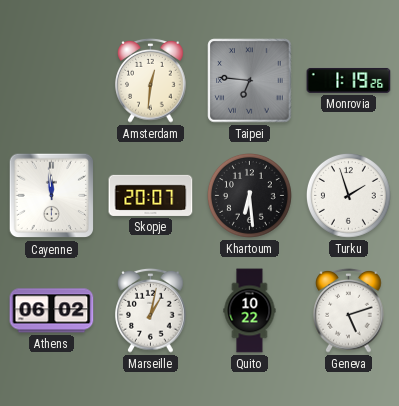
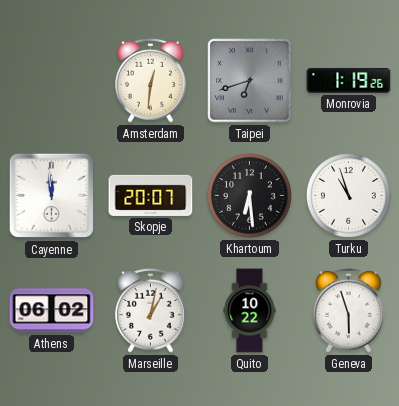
Taipei: 6:46 -> 6:42
Turku: 1:57 -> 10:57
Geneva: 5:12 -> 5:57
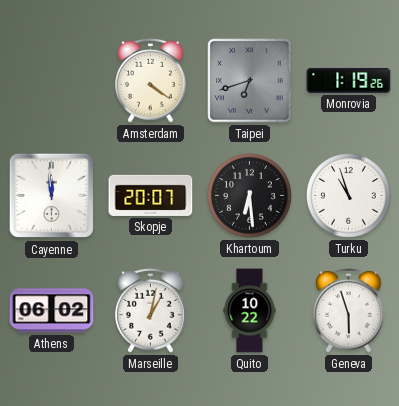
Amsterdam: 12:31 -> 4:21
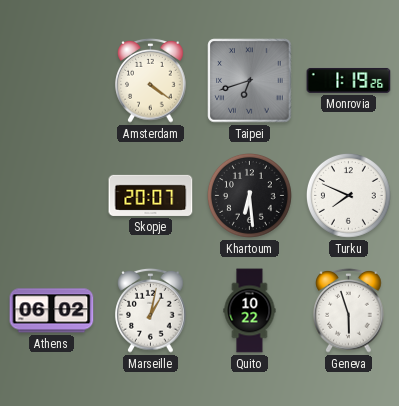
Cayenne: 11:59 -> none
Turku: 10:57 -> 7:49
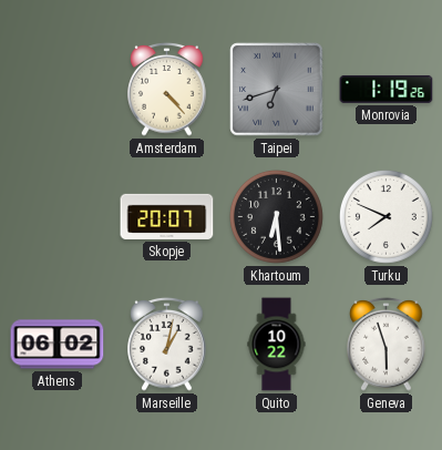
Amsterdam: 4:21 -> 4:23
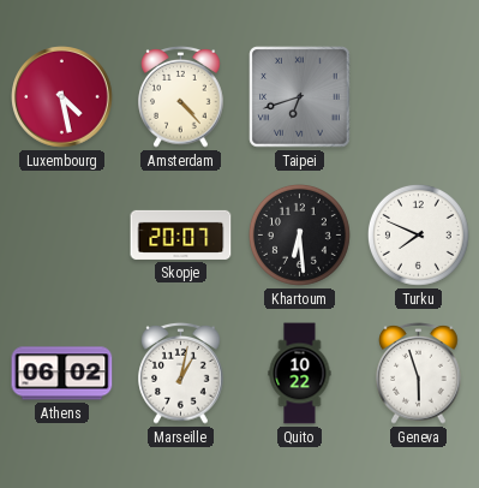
Luxembourg: none -> 4:28
Monrovia: 1:19 -> none
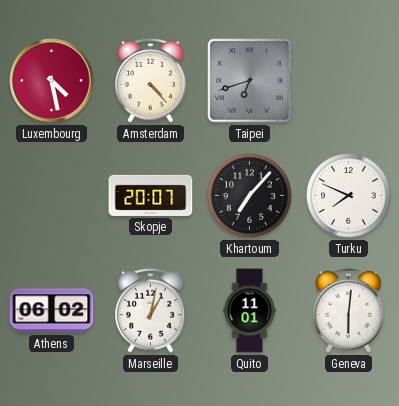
Khartoum: 6:29 -> 7:07
Quito: 10:22 -> 11:01
Geneva: 5:57 -> 6:01
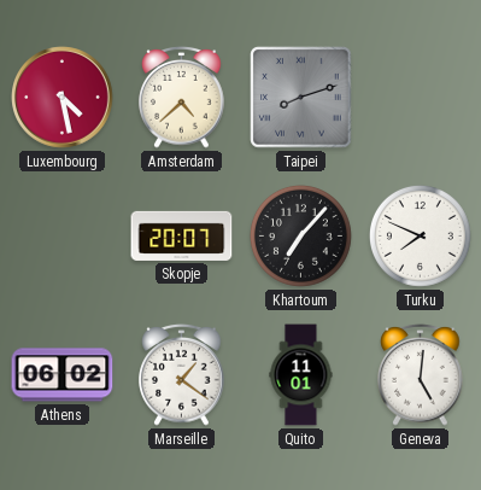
Amsterdam: 4:23 -> 4:38
Taipei: 6:42 -> 8:12
Marseille: 1:02 -> 1:21
Geneva: 6:01 -> 5:01
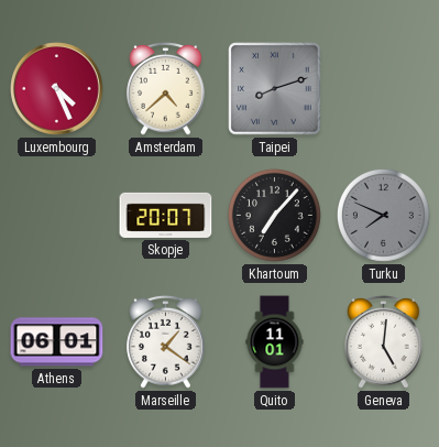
Luxembourg: 4:28 -> 4:26
Turku dial: white -> grey
Athens: 06:02 -> 06:01
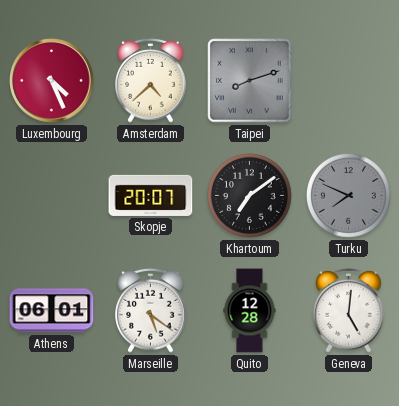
Khartoum: 7:07 -> 7:09
Marseille: 1:21 -> 5:21
Quito: 11:01 -> 12:28
